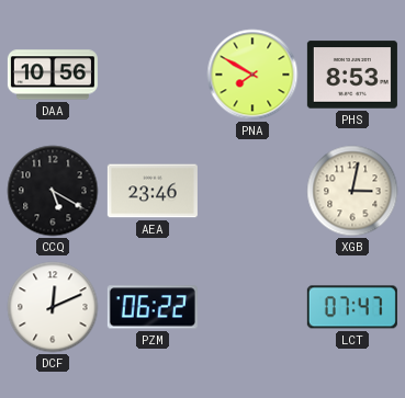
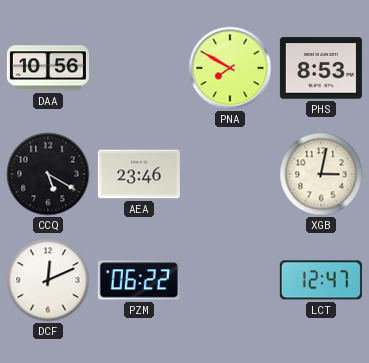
LCT: 07:47 -> 12:47
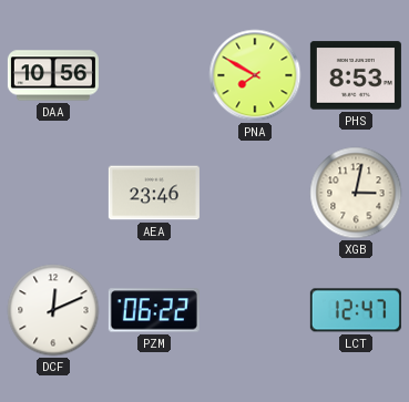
CCQ: 5:20 -> none
